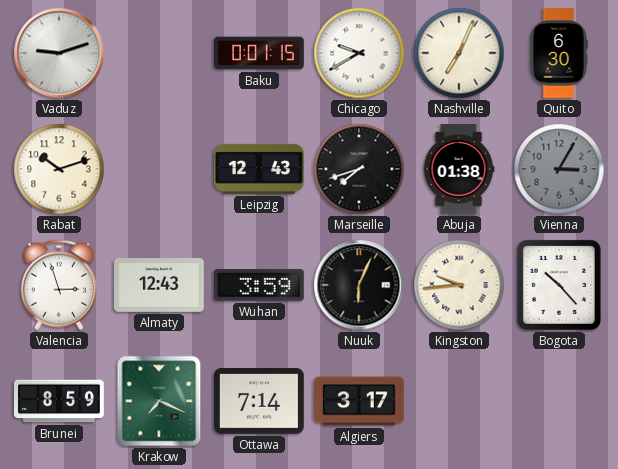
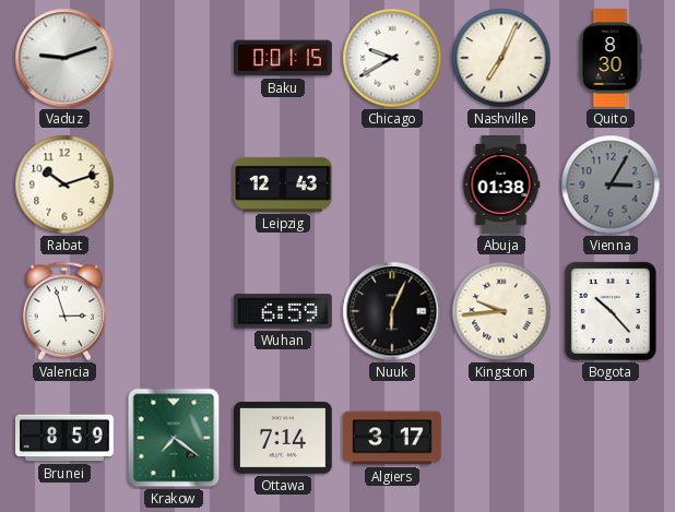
Quito: 6:30 -> 8:30
Marseille: 7:42 -> none
Almaty: 12:43 -> none
Wuhan: 3:59 -> 6:59
Krakow: 7:19 -> 7:21
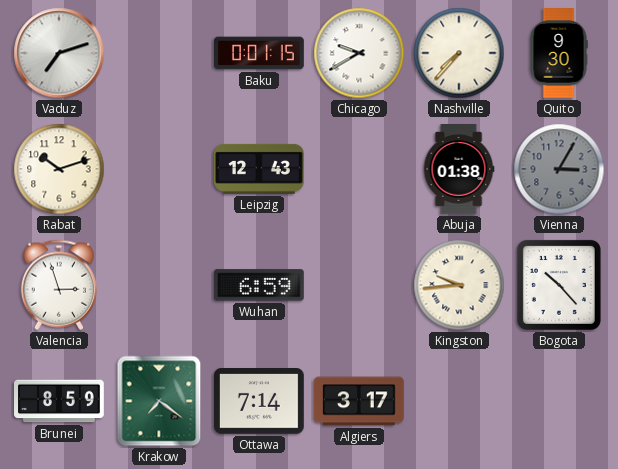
Vaduz: 9:12 -> 7:12
Nashville: 7:04 -> 7:37
Quito: 8:30 -> 9:30
Nuuk: 6:04 -> none
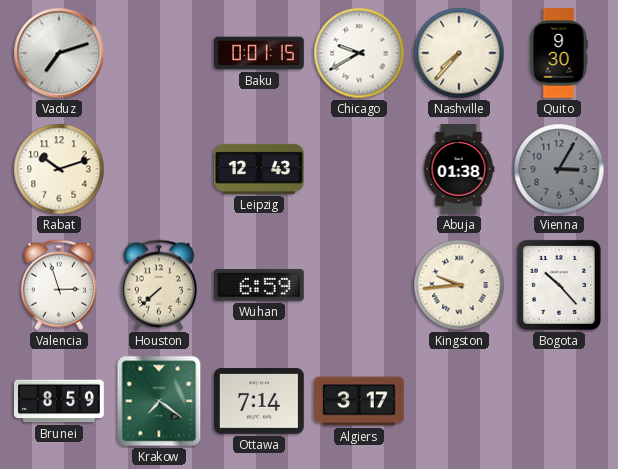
Houston: none -> 7:38
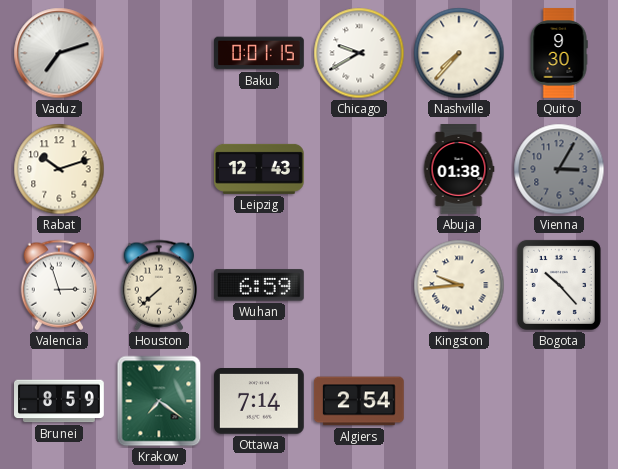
Algiers: 3:17 -> 2:54
